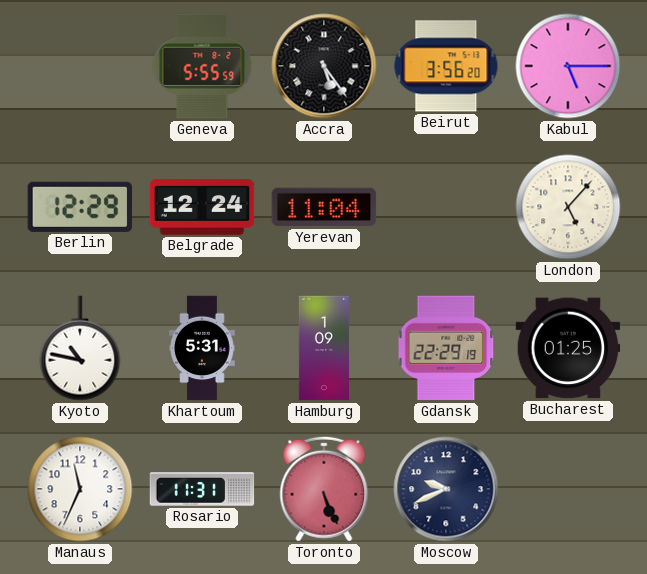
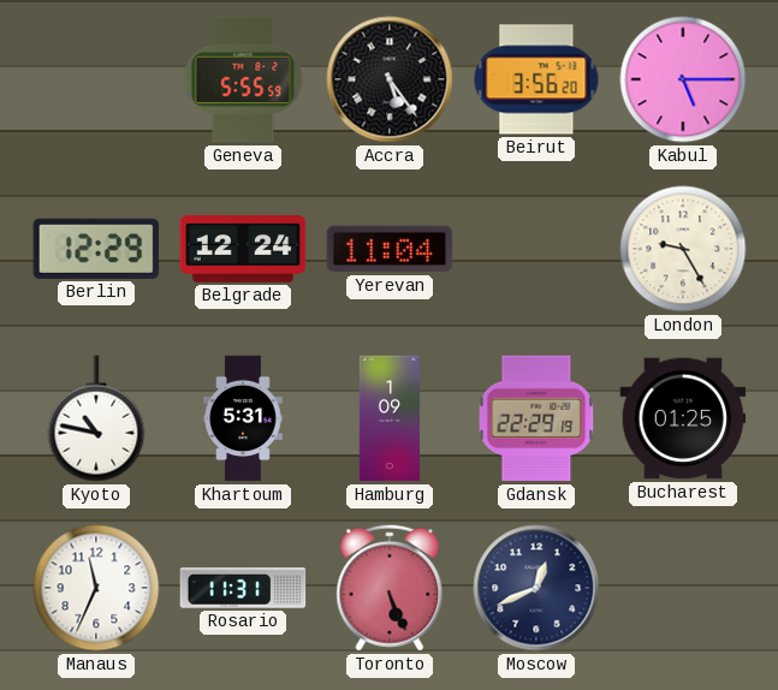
London: 5:07 -> 9:25
Moscow: 9:41 -> 12:41
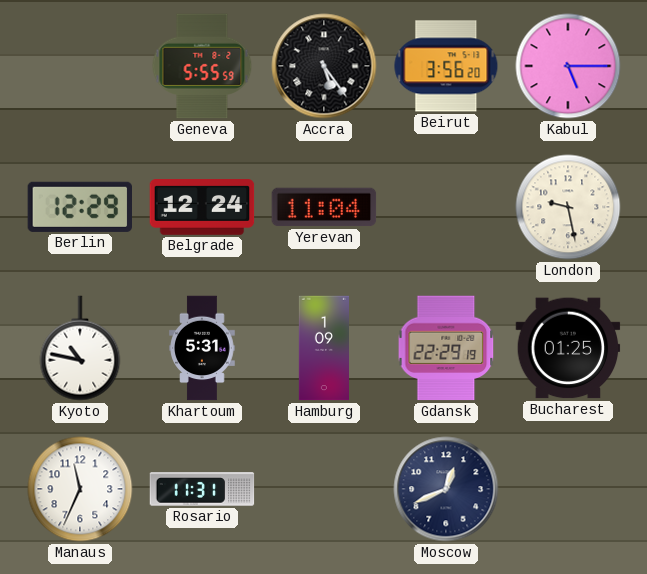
London: 9:25 -> 9:28
Toronto: 5:26 -> none
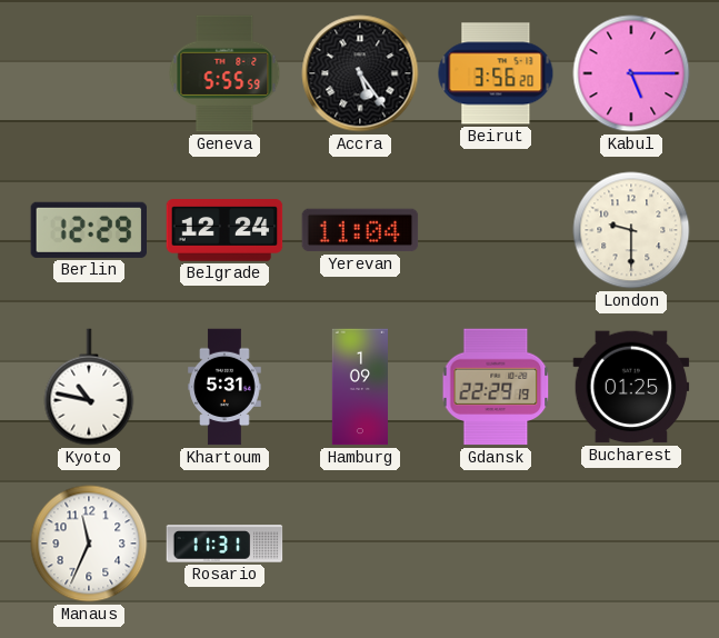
London: 9:28 -> 9:30
Moscow: 12:41 -> none
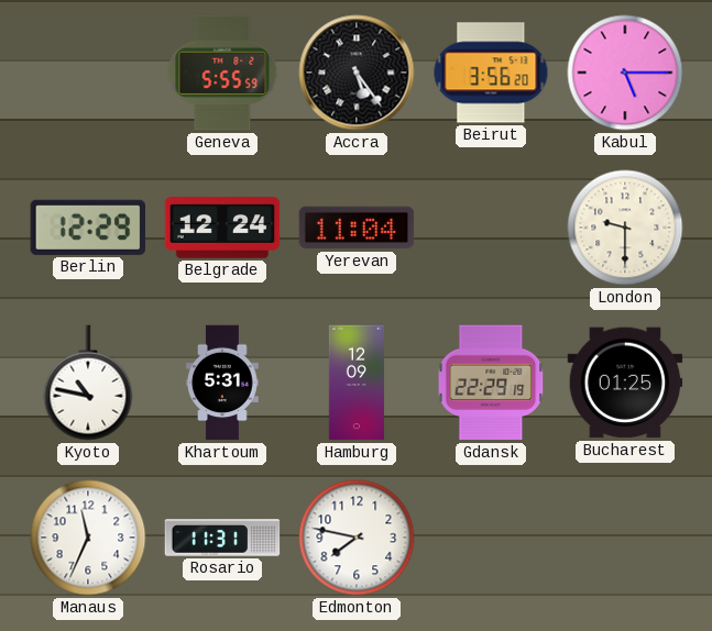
Hamburg: 1:09 -> 12:09
Edmonton: none -> 7:47
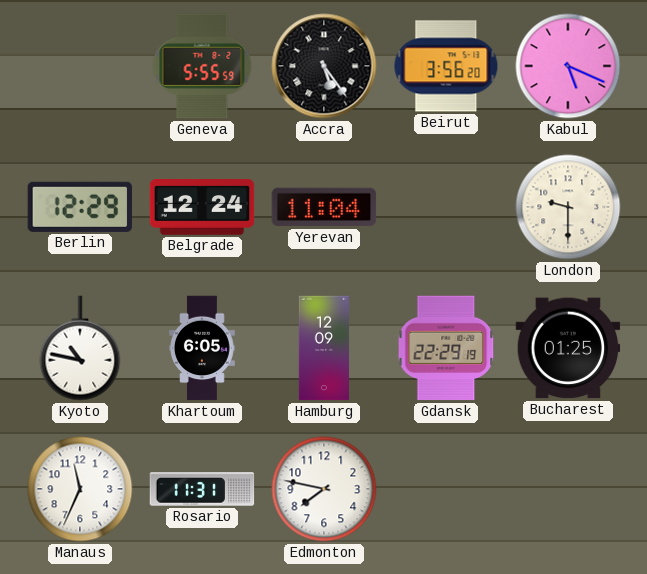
Kabul: 5:15 -> 5:19
Khartoum: 5:31 -> 6:05
